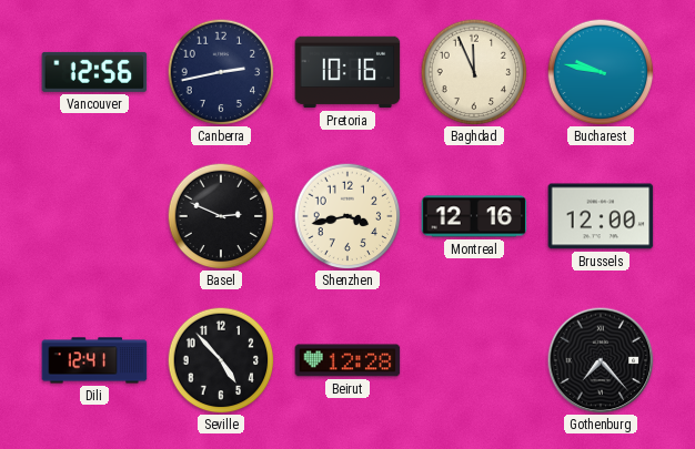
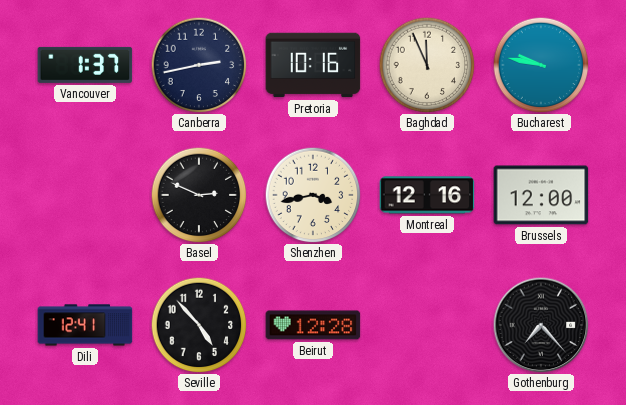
Vancouver: 12:56 -> 1:37
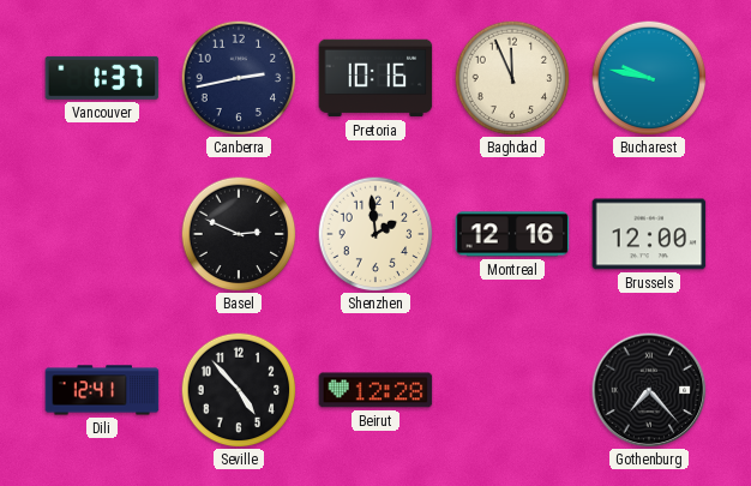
Shenzhen: 3:43 -> 1:59
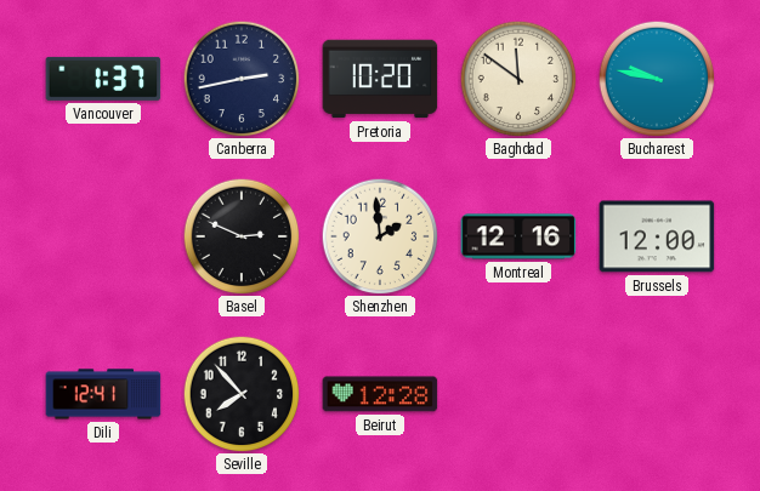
Pretoria: 10:16 -> 10:20
Baghdad: 11:56 -> 11:51
Seville: 4:53 -> 7:53
Gothenburg: 7:23 -> none
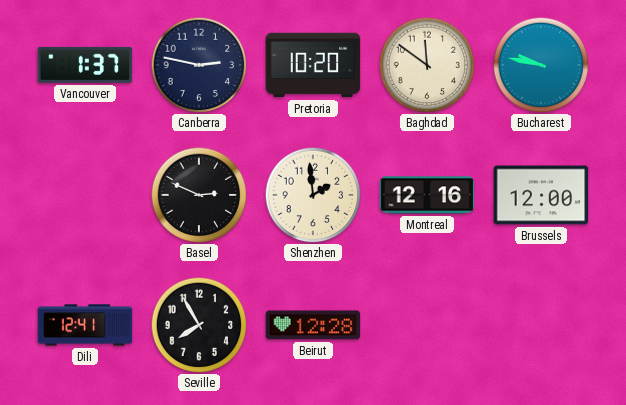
Canberra: 2:43 -> 2:47
Seville: 7:53 -> 7:55
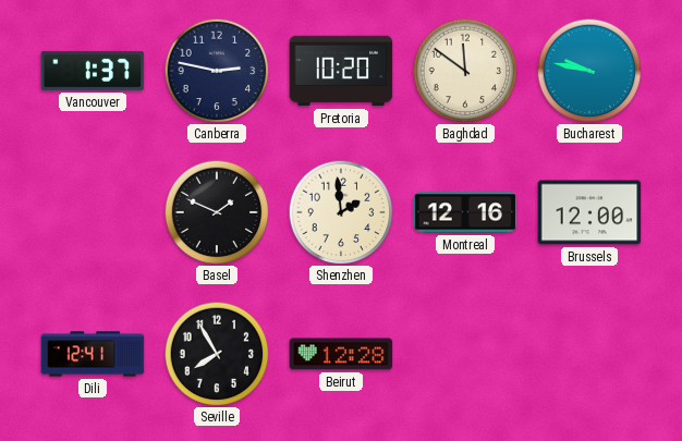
Basel: 2:49 -> 1:49
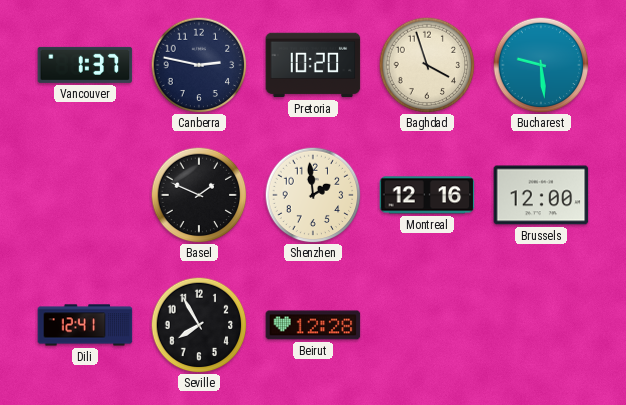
Baghdad: 11:51 -> 3:57
Bucharest: 9:47 -> 9:29
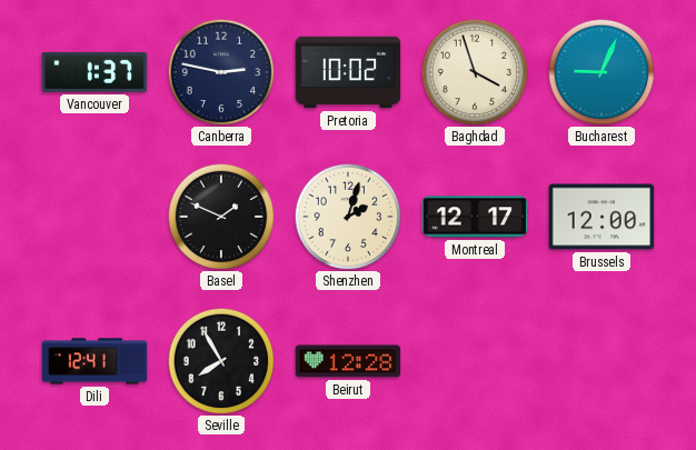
Pretoria: 10:20 -> 10:02
Bucharest: 9:29 -> 9:04
Shenzhen: 1:59 -> 2:03
Montreal: 12:16 -> 12:17
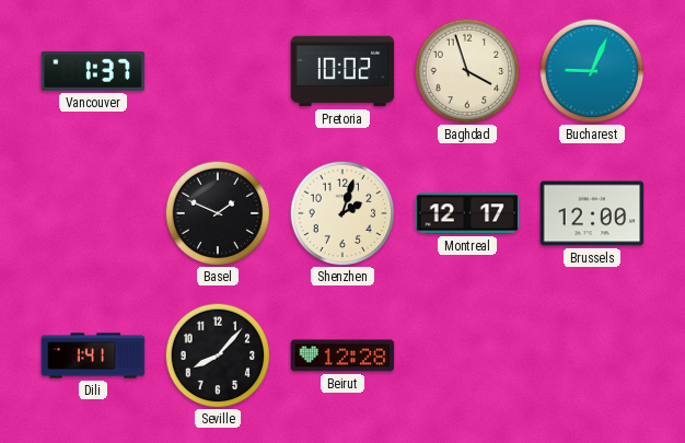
Canberra: 2:47 -> none
Dili: 12:41 -> 1:41
Seville: 7:55 -> 8:07
